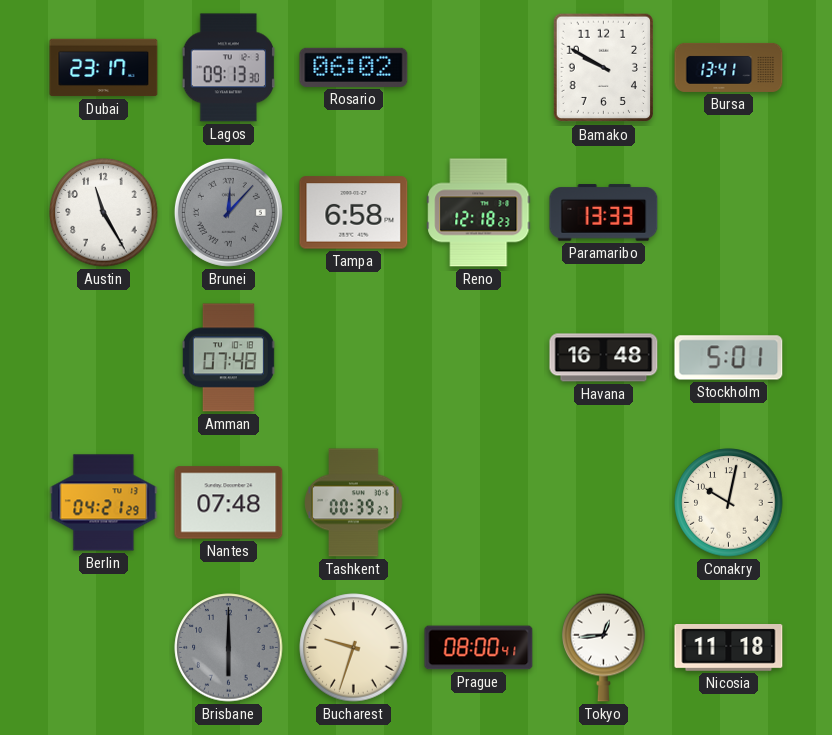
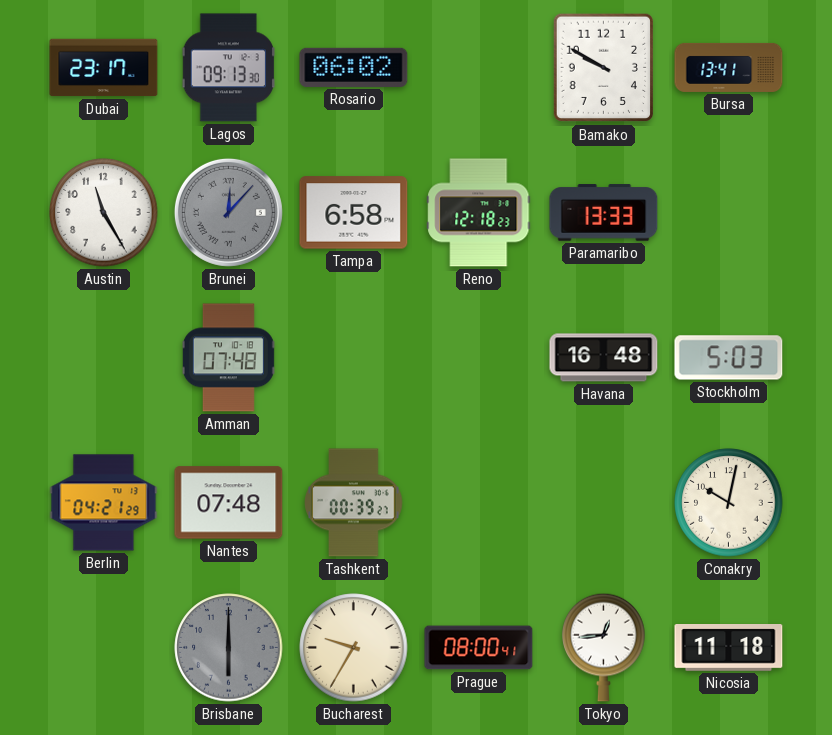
Stockholm: 5:01 -> 5:03
Bucharest: 9:33 -> 9:35
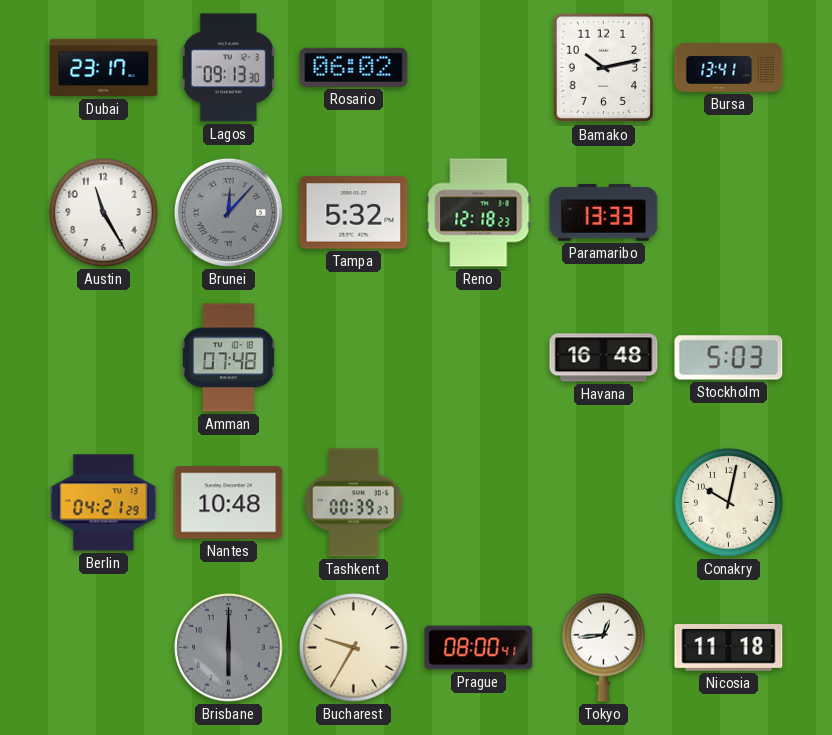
Bamako: 9:50 -> 10:13
Tampa: 6:58 -> 5:32
Nantes: 07:48 -> 10:48
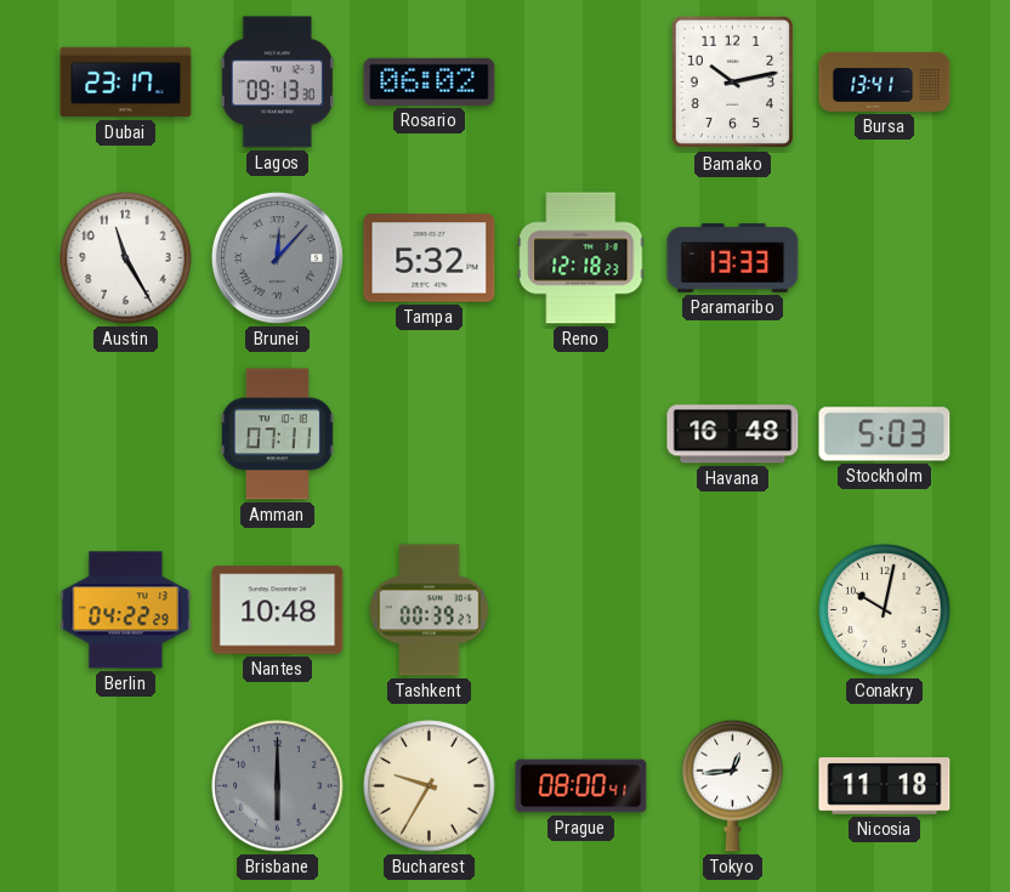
Amman: 07:48 -> 07:11
Berlin: 04:21 -> 04:22
